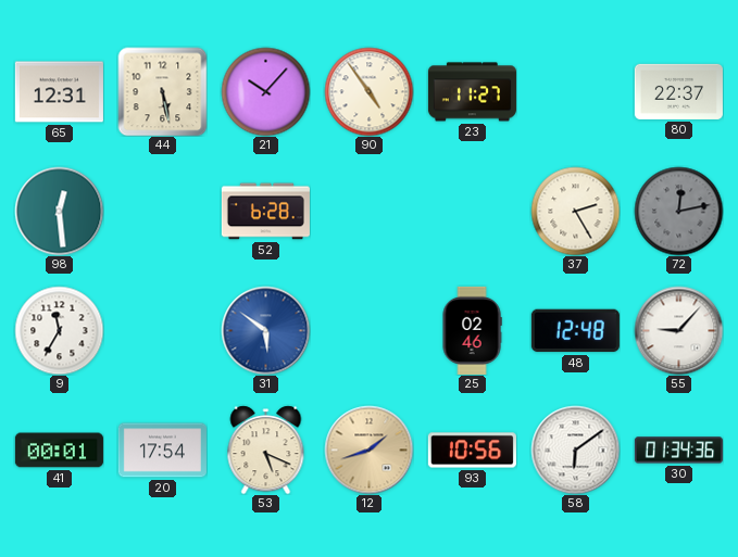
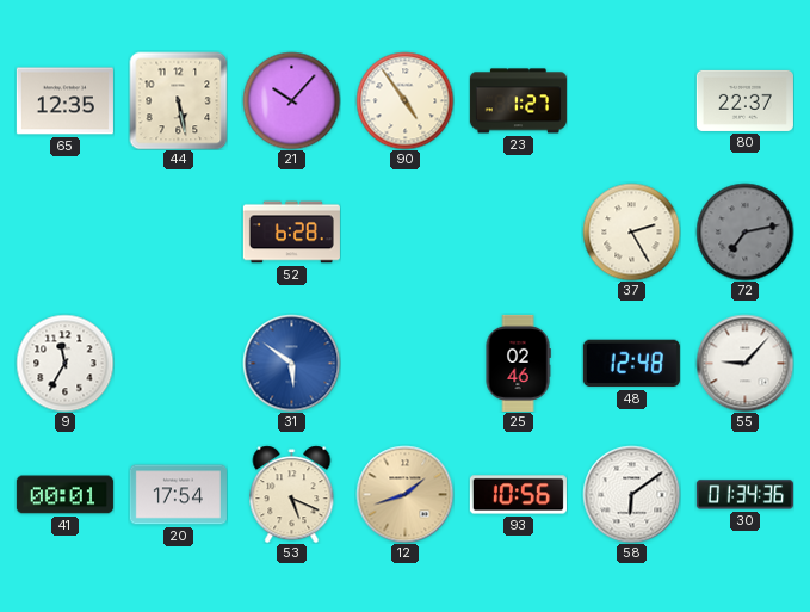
65: 12:31 -> 12:35
23: 11:27 -> 1:27
98: 12:29 -> none
72: 12:13 -> 7:13
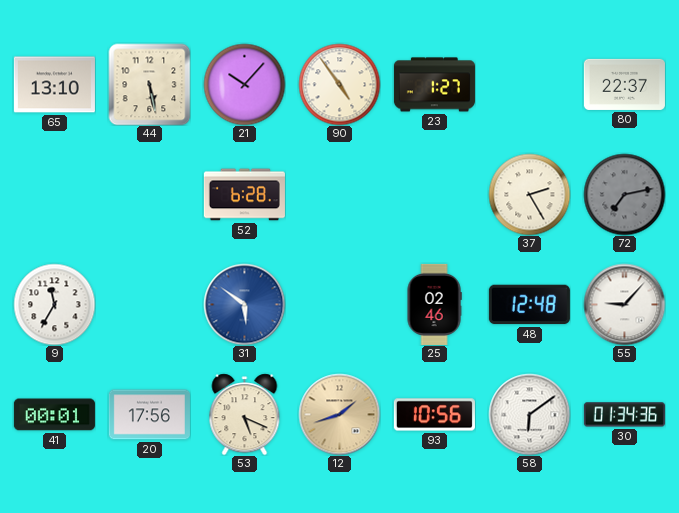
65: 12:35 -> 13:10
20: 17:54 -> 17:56
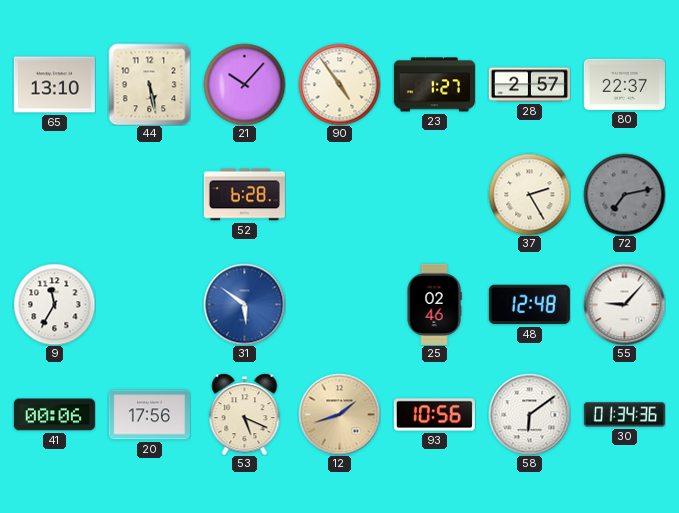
28: none -> 2:57
41: 00:01 -> 00:06
